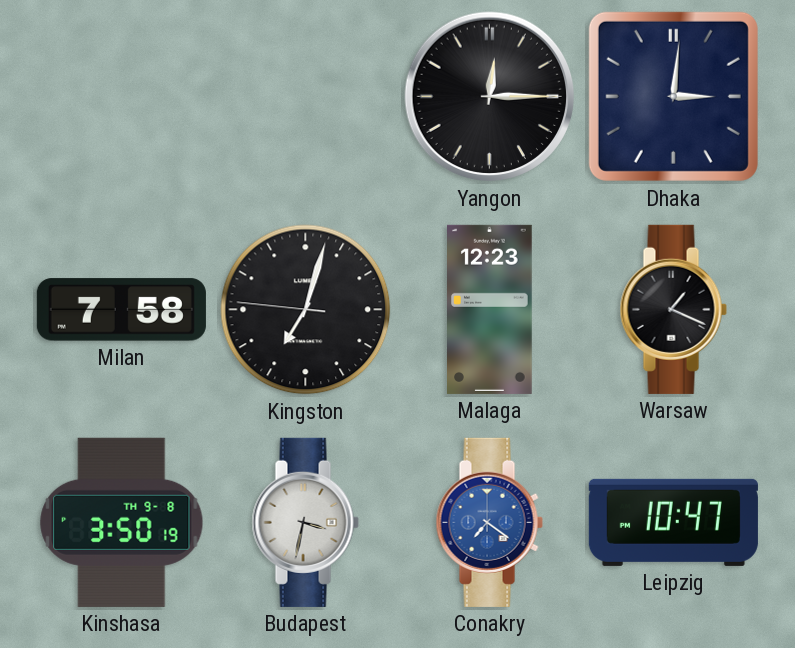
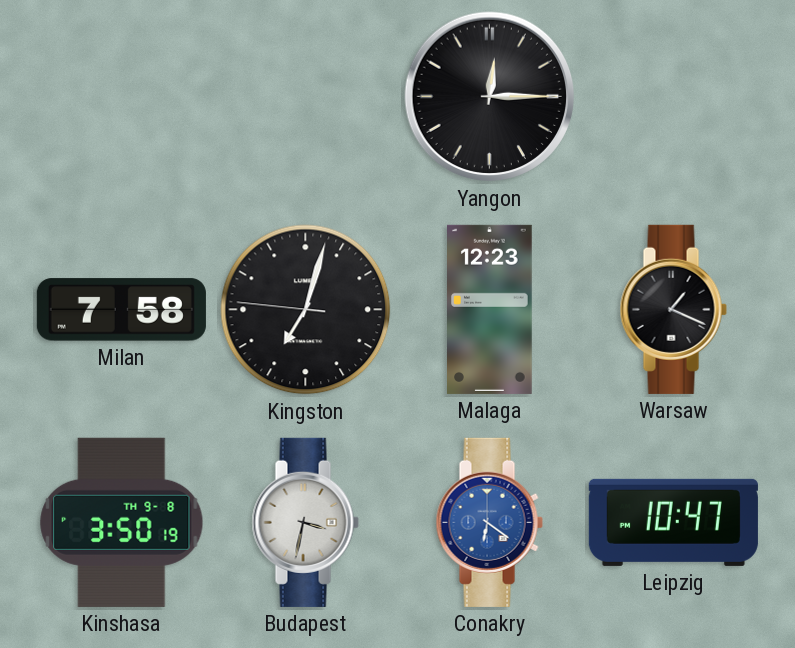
Dhaka: 3:01 -> none
Conakry: 7:21 -> 6:21
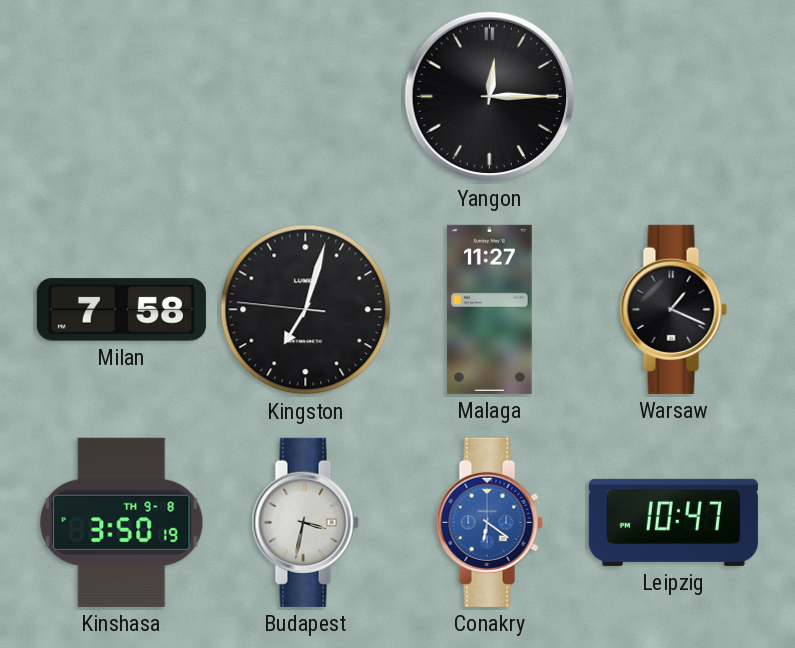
Malaga: 12:23 -> 11:27
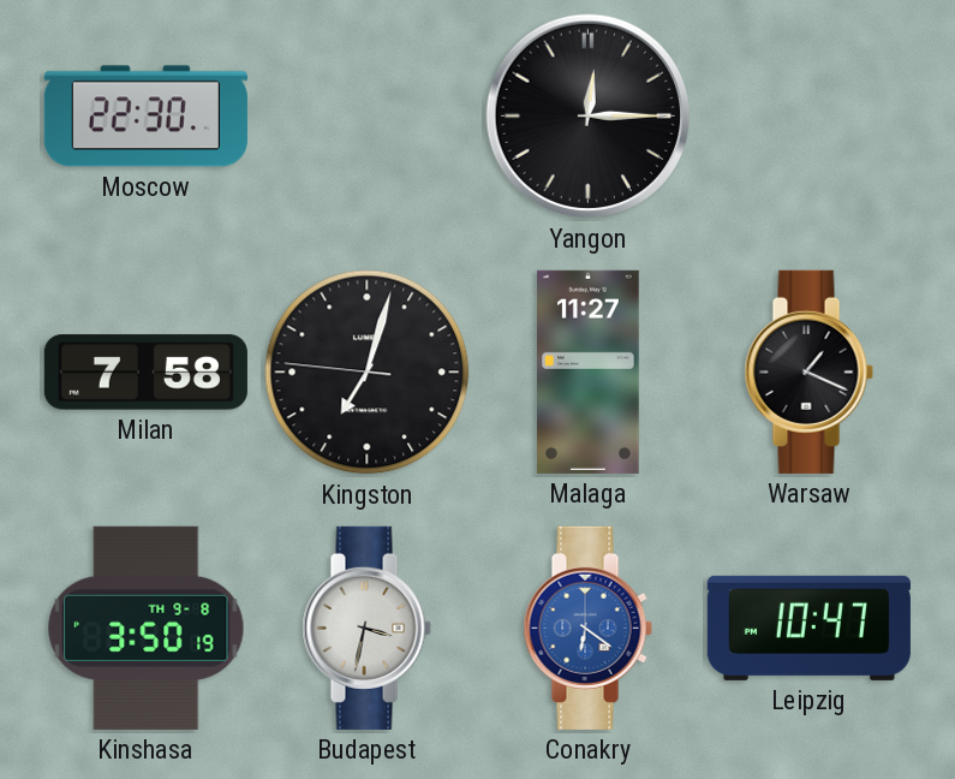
Moscow: none -> 22:30
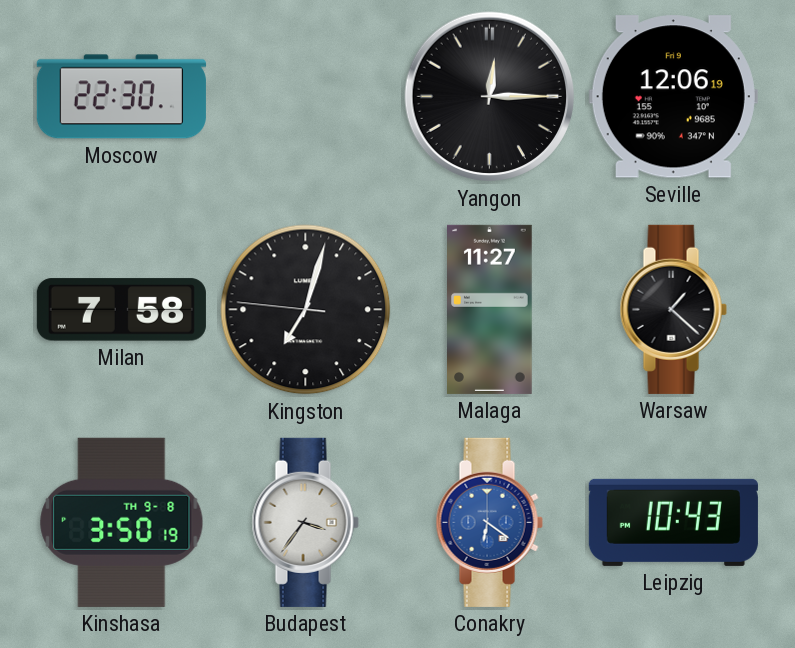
Seville: none -> 12:06
Warsaw: 1:19 -> 1:22
Budapest: 3:32 -> 3:36
Leipzig: 10:47 -> 10:43
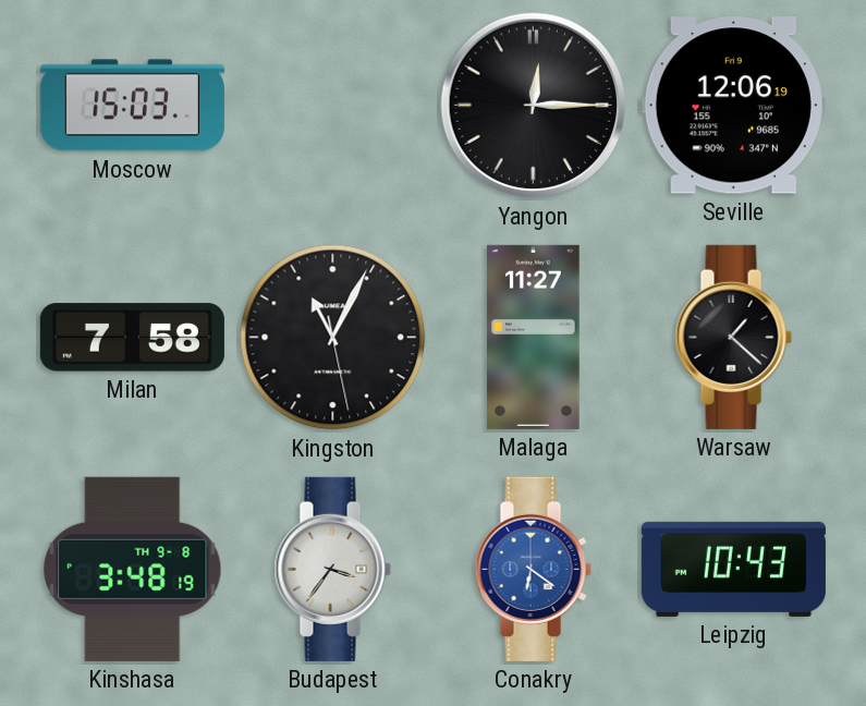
Moscow: 22:30 -> 15:03
Kingston: 7:02 -> 11:04
Kinshasa: 3:50 -> 3:48
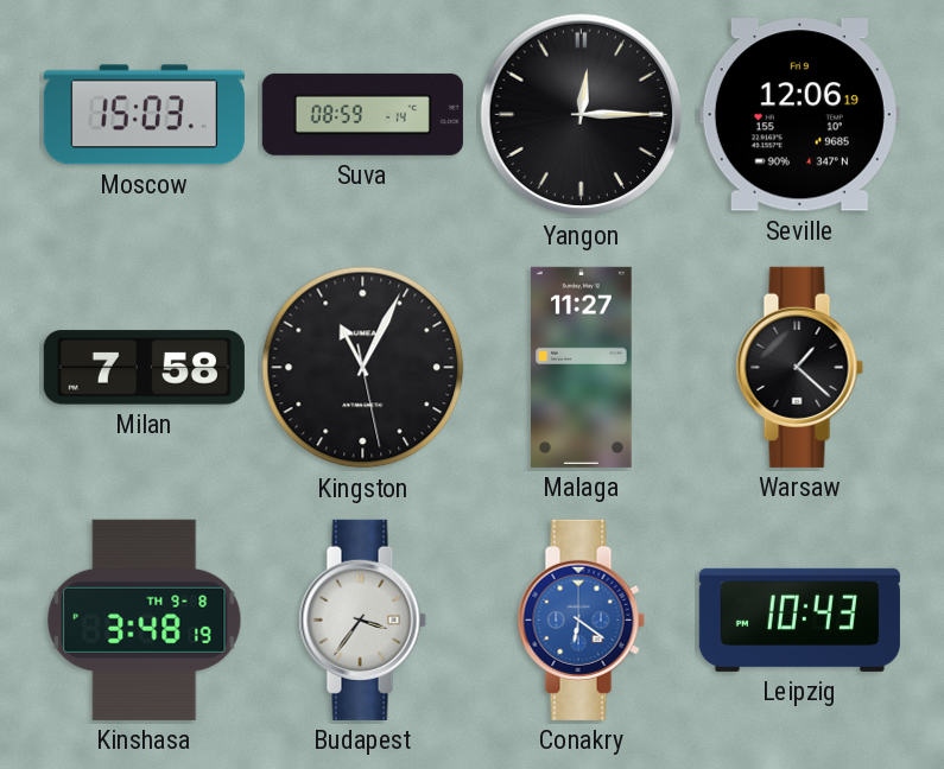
Suva: none -> 08:59
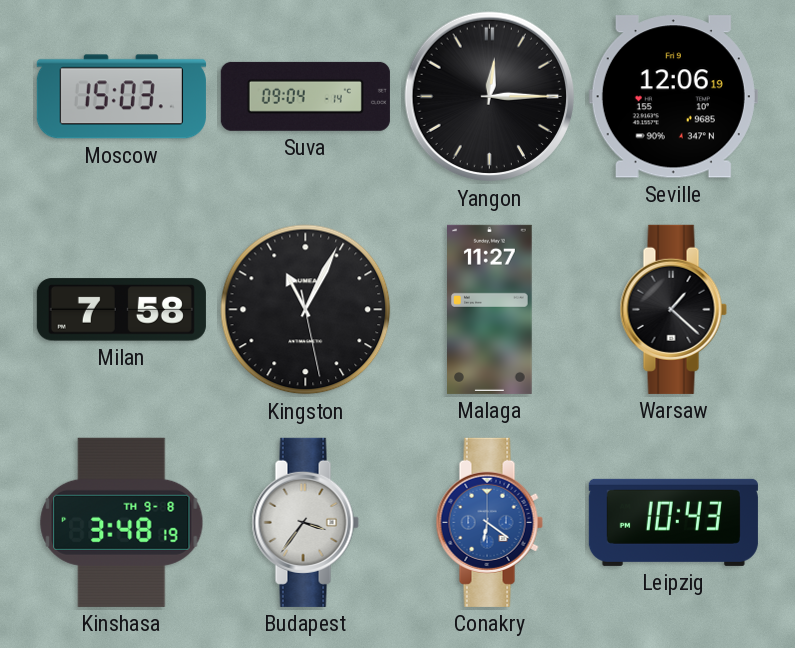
Suva: 08:59 -> 09:04
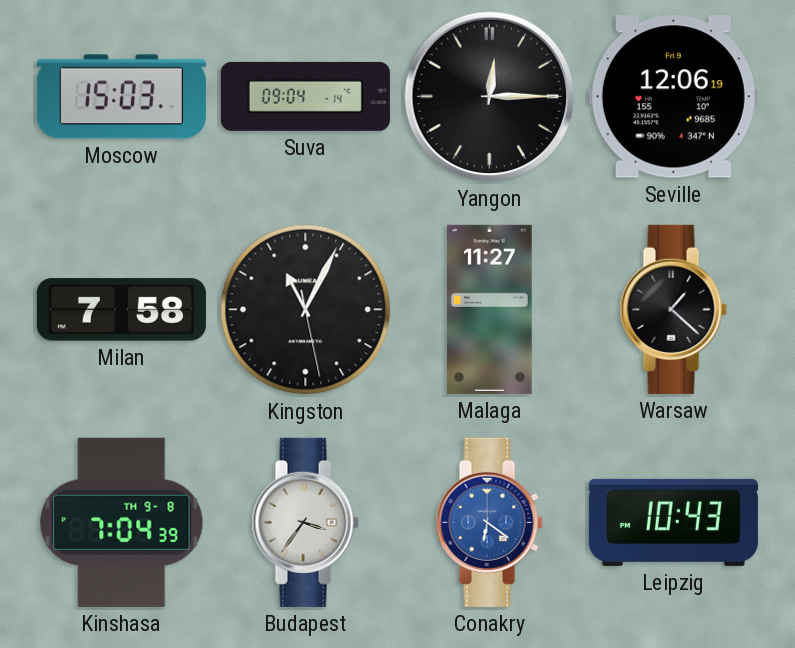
Kinshasa: 3:48 -> 7:04
